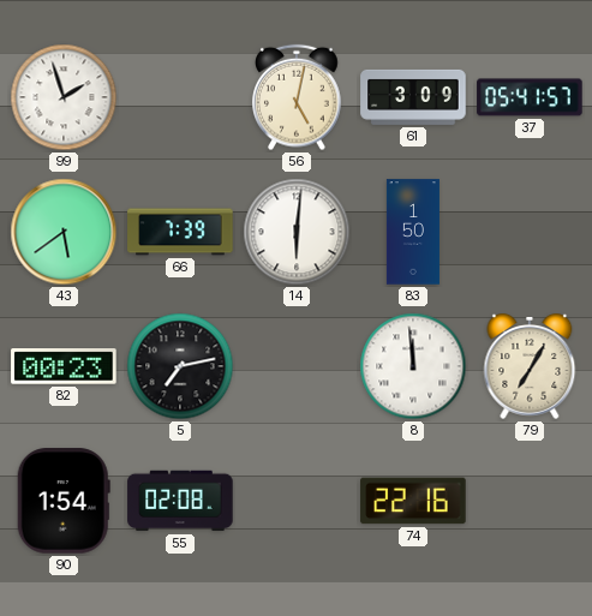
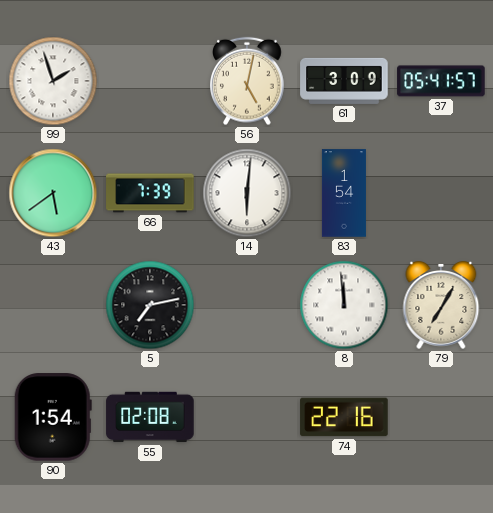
83: 1:50 -> 1:54
82: 00:23 -> none
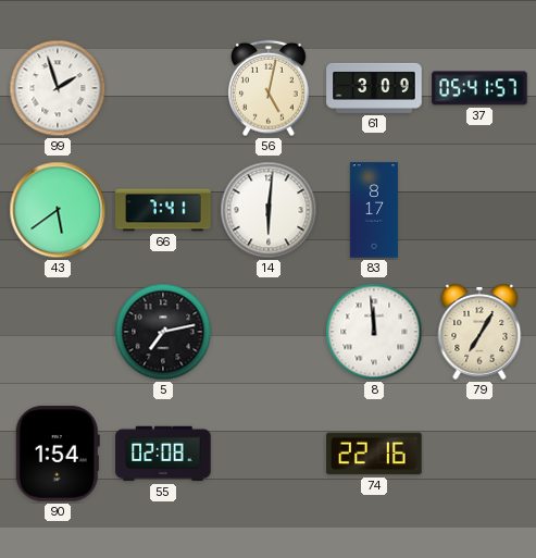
66: 7:39 -> 7:41
83: 1:54 -> 8:17
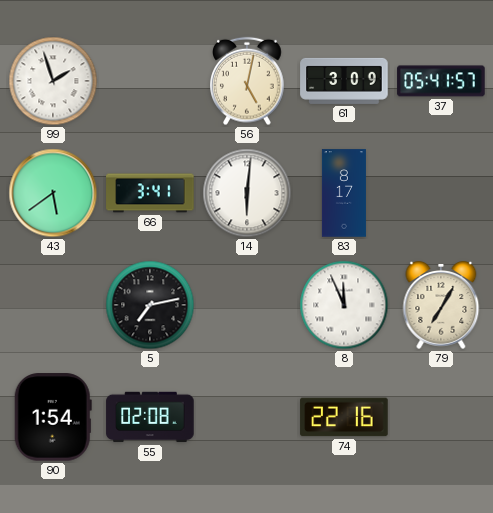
66: 7:41 -> 3:41
8: 11:59 -> 11:56
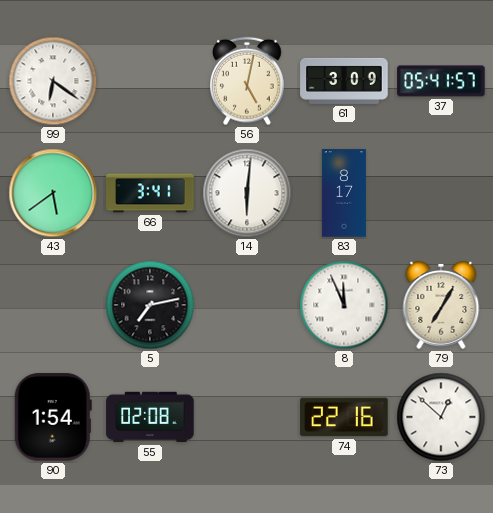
99: 1:57 -> 6:21
73: none -> 12:52
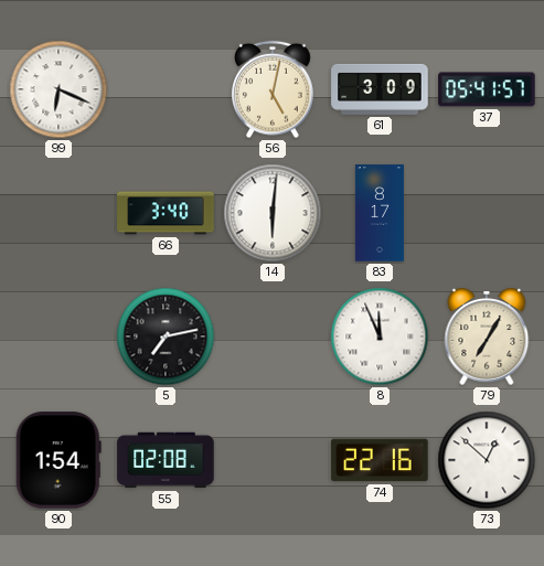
99: 6:21 -> 6:19
43: 5:39 -> none
66: 3:41 -> 3:40
